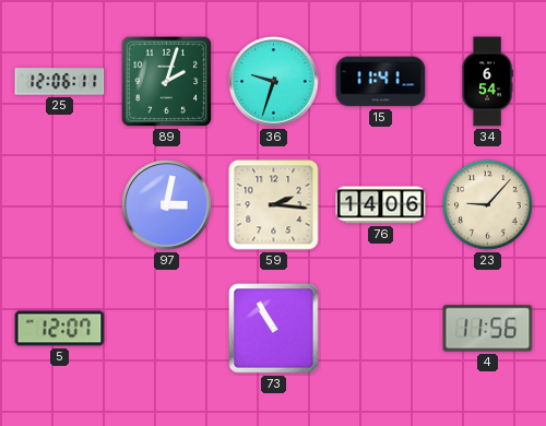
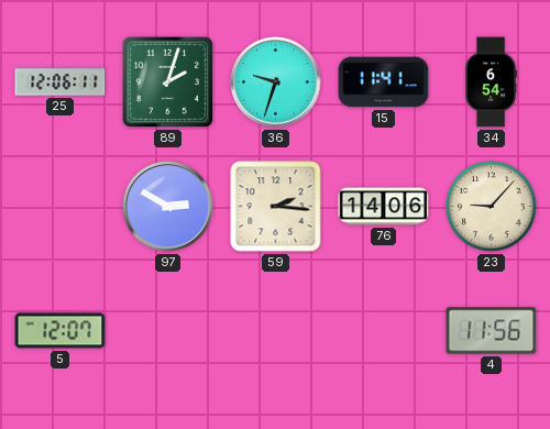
97: 3:02 -> 2:50
73: 10:55 -> none
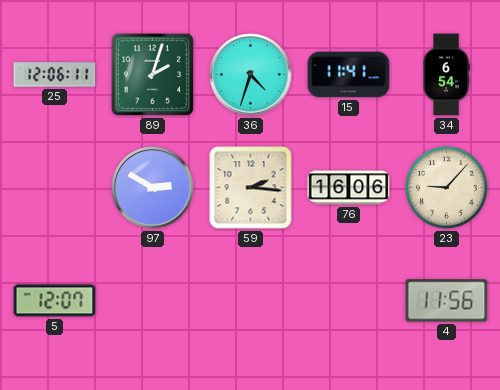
36: 9:33 -> 4:33
76: 14:06 -> 16:06
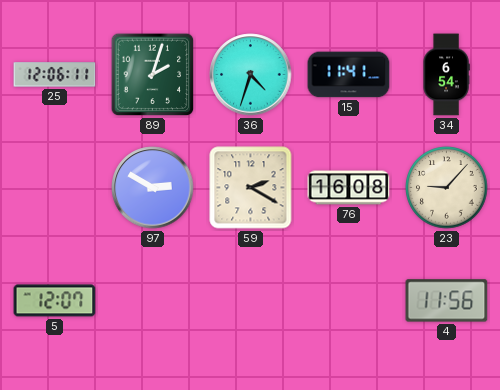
59: 2:16 -> 2:20
76: 16:06 -> 16:08
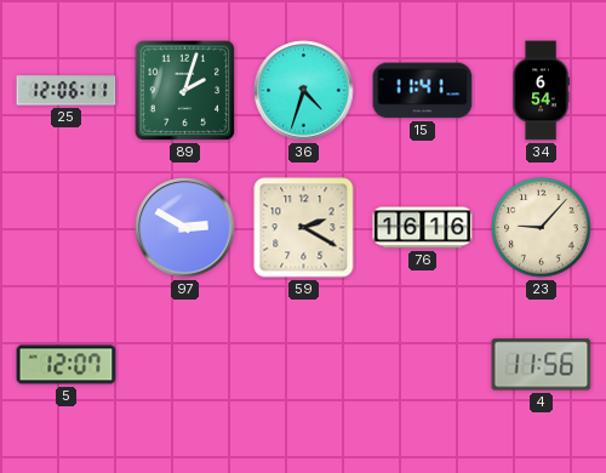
76: 16:08 -> 16:16
